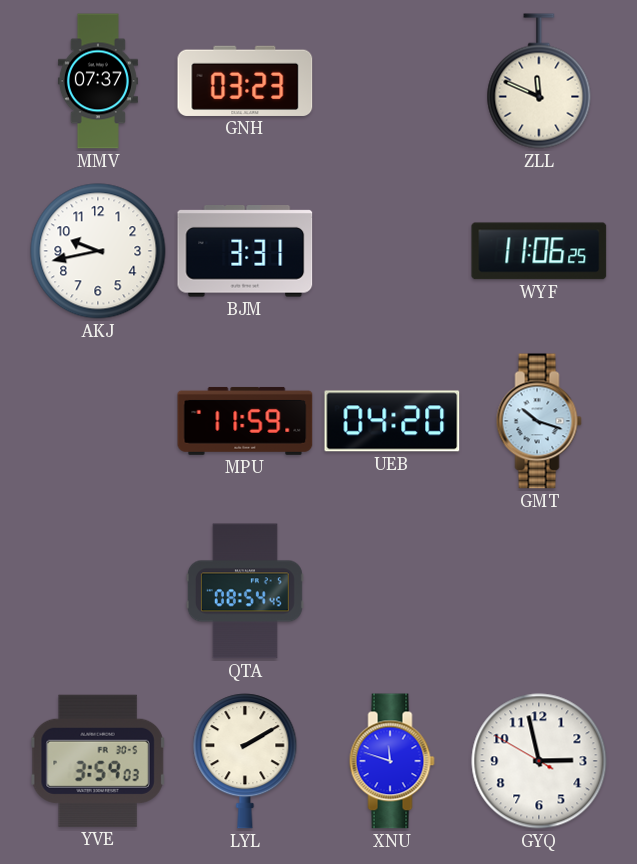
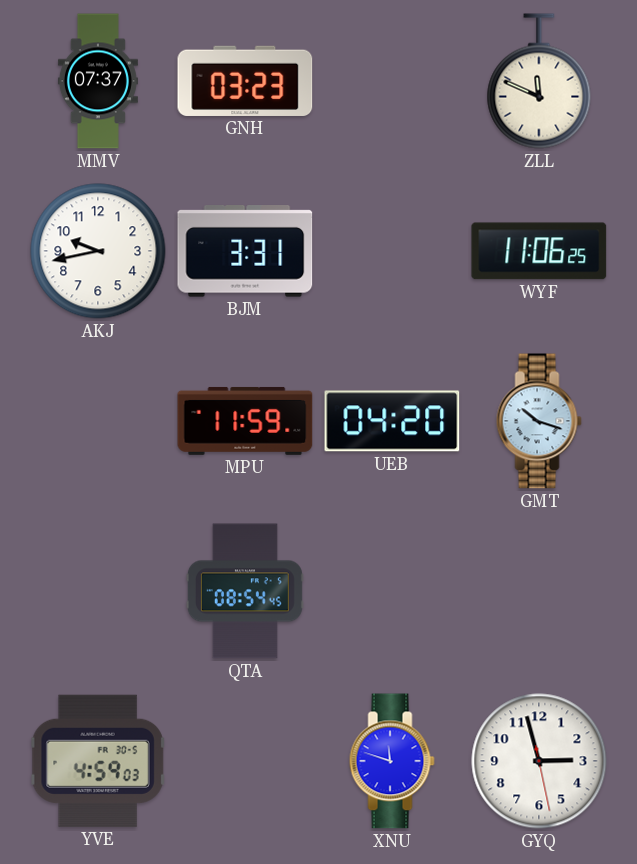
YVE: 3:59 -> 4:59
LYL: 2:10 -> none
GYQ: 2:57:50 -> 2:57:28
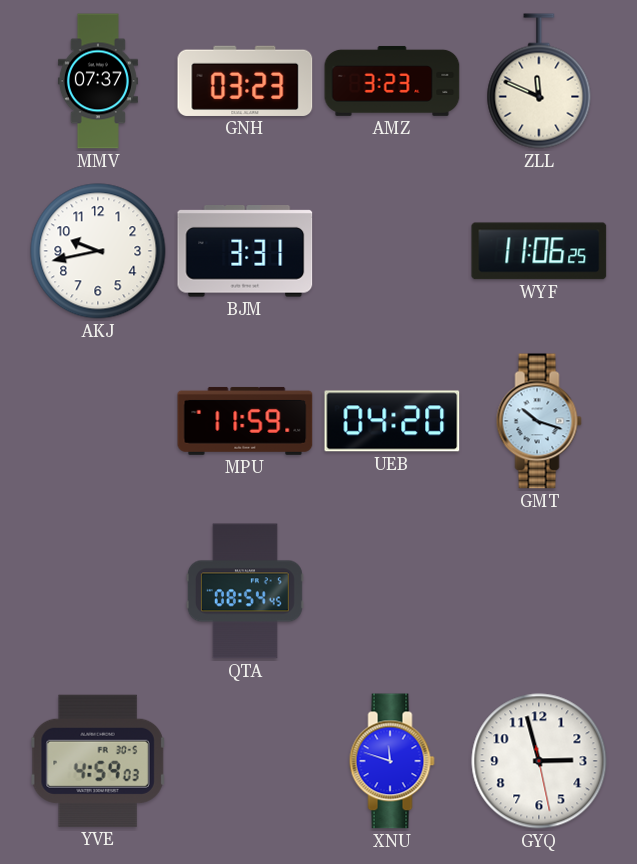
AMZ: none -> 3:23
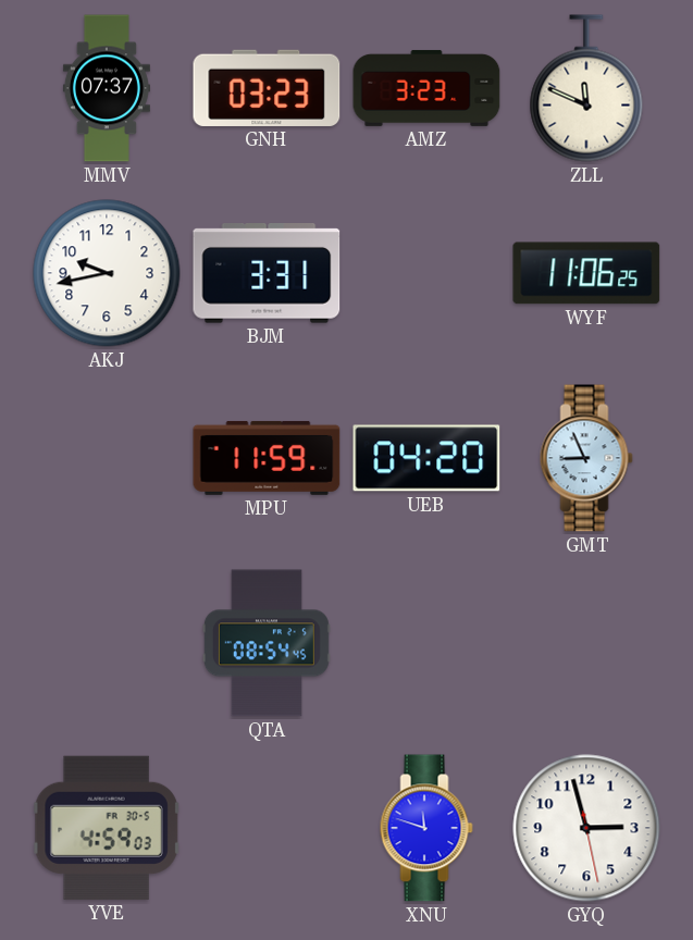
GMT: 10:18 -> 8:56
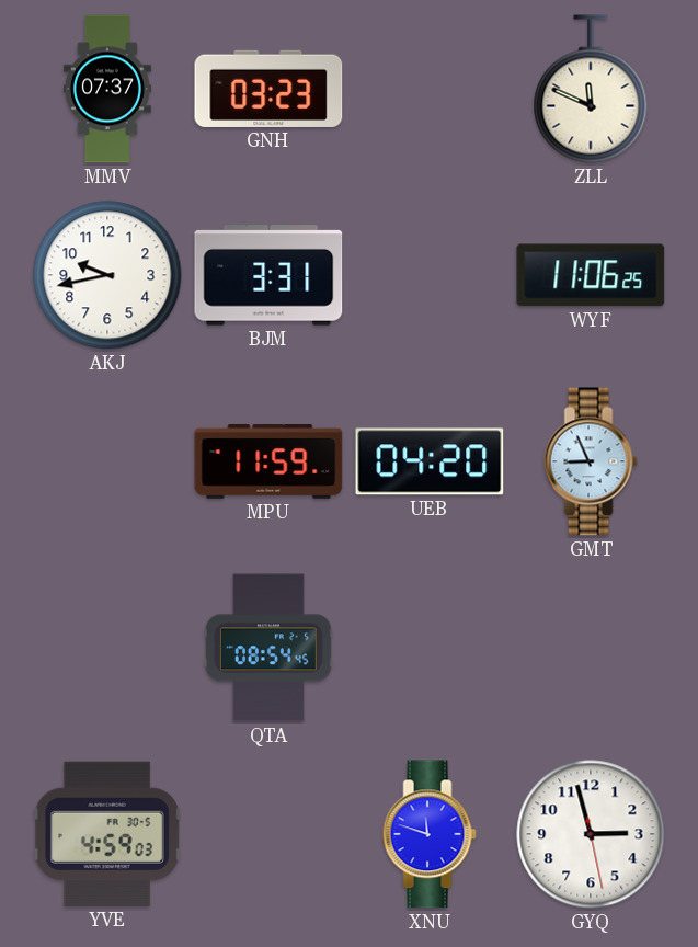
AMZ: 3:23 -> none
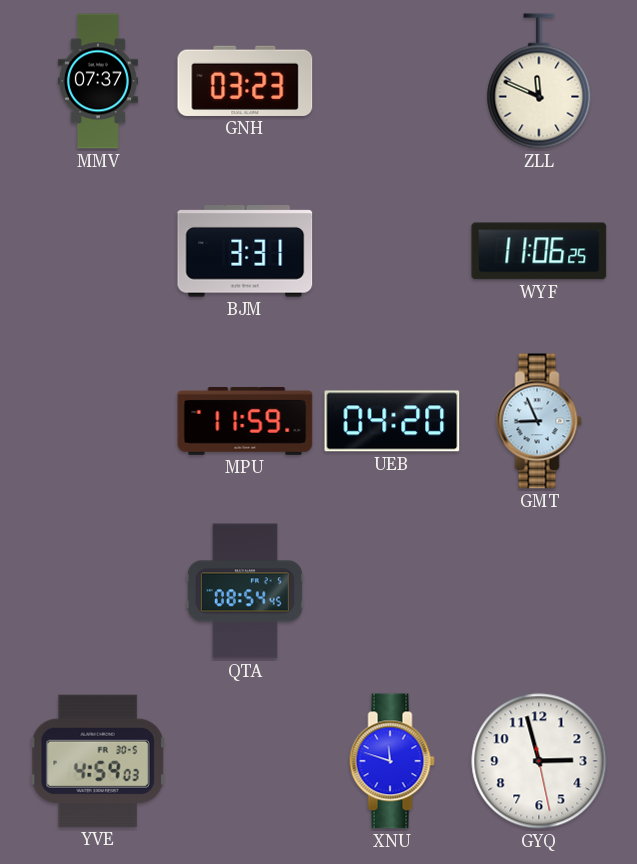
AKJ: 9:43 -> none
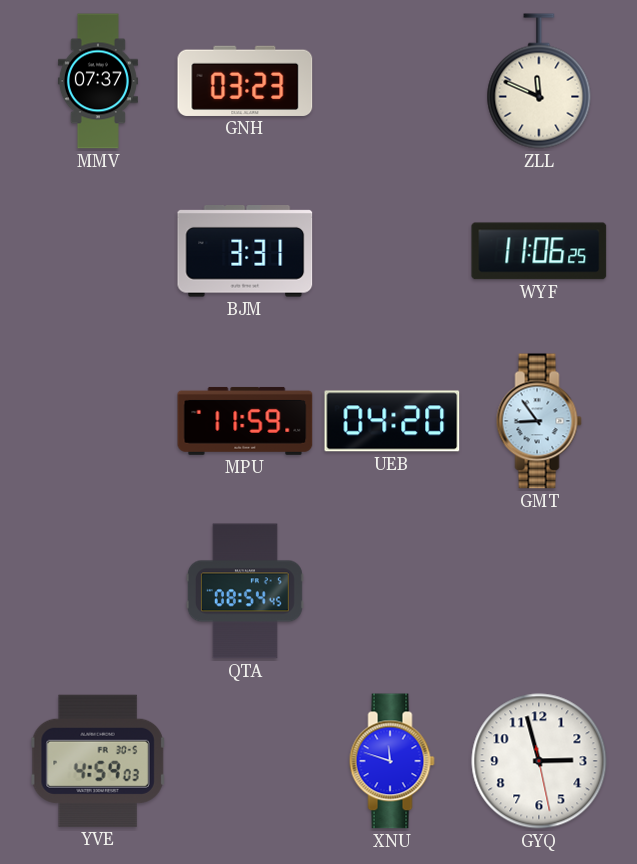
GMT: 8:56 -> 8:54
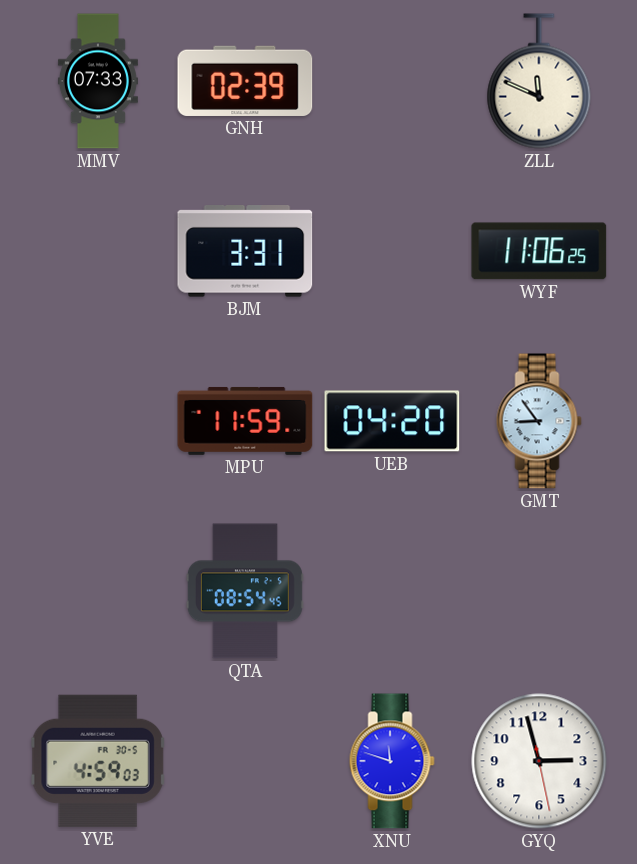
MMV: 07:37 -> 07:33
GNH: 03:23 -> 02:39
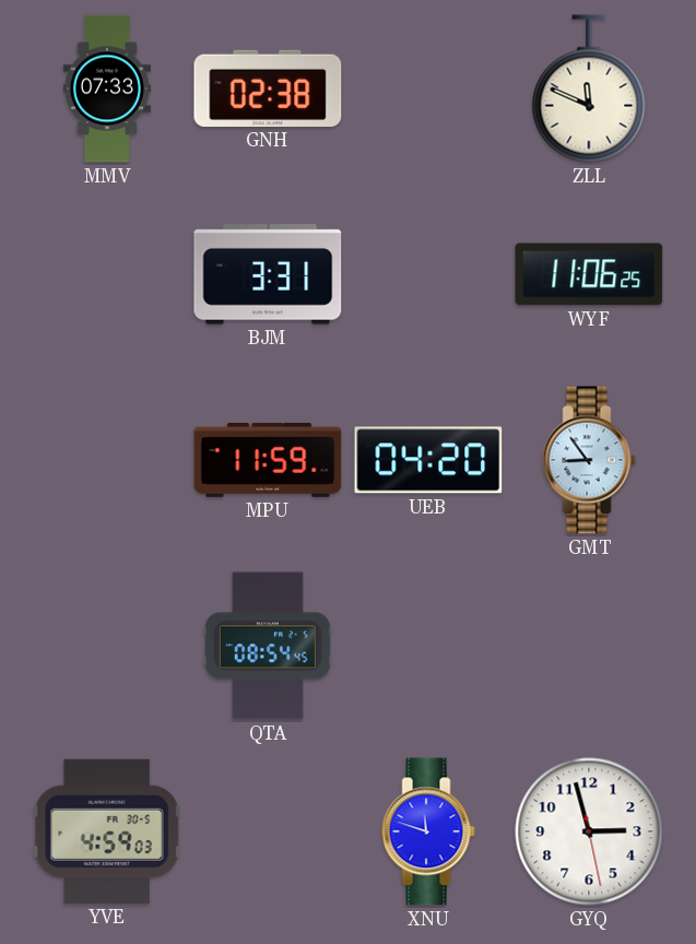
GNH: 02:39 -> 02:38
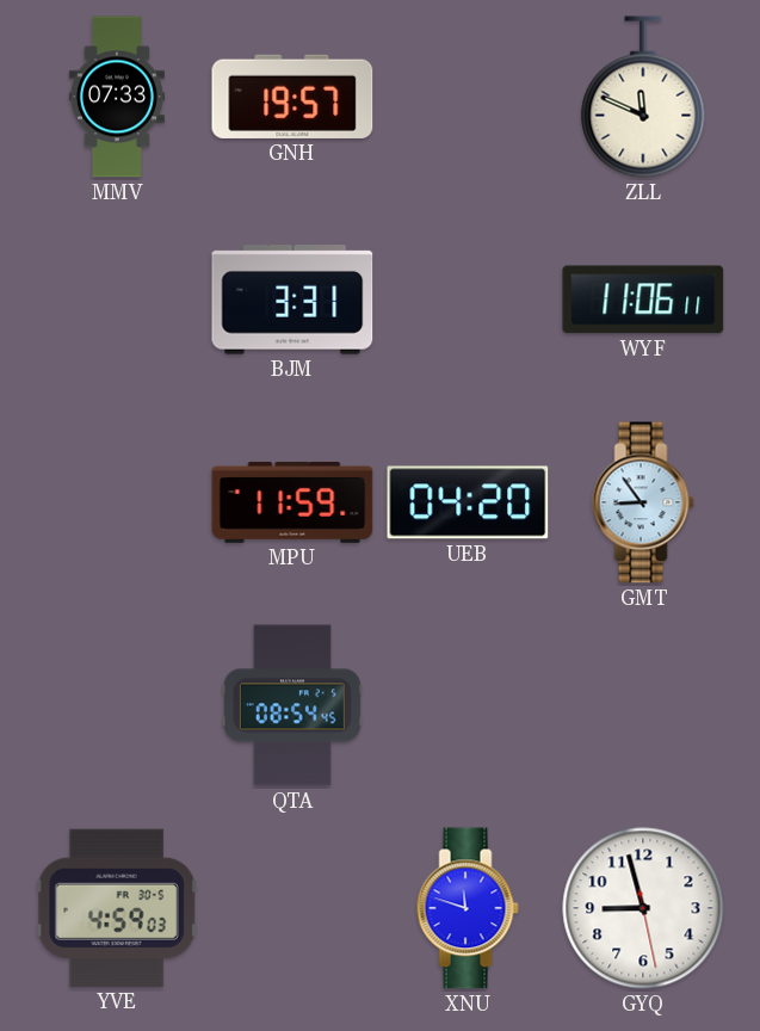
GNH: 02:38 -> 19:57
WYF: 11:06:25 -> 11:06:11
GYQ: 2:57 -> 8:57
